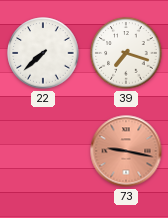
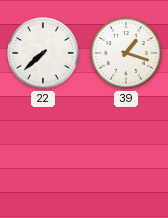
39: 7:18 -> 1:18
73: 9:17 -> none
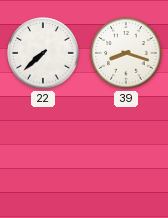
39: 1:18 -> 8:18
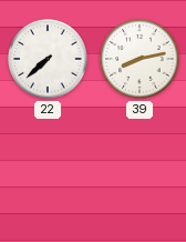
39: 8:18 -> 8:13
